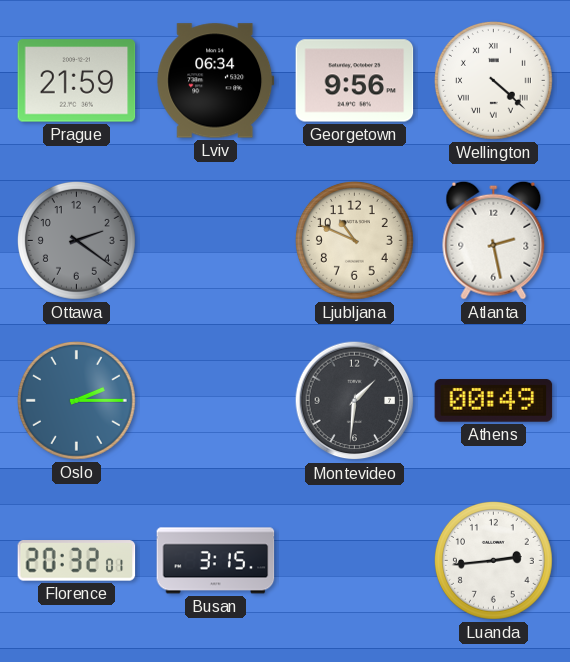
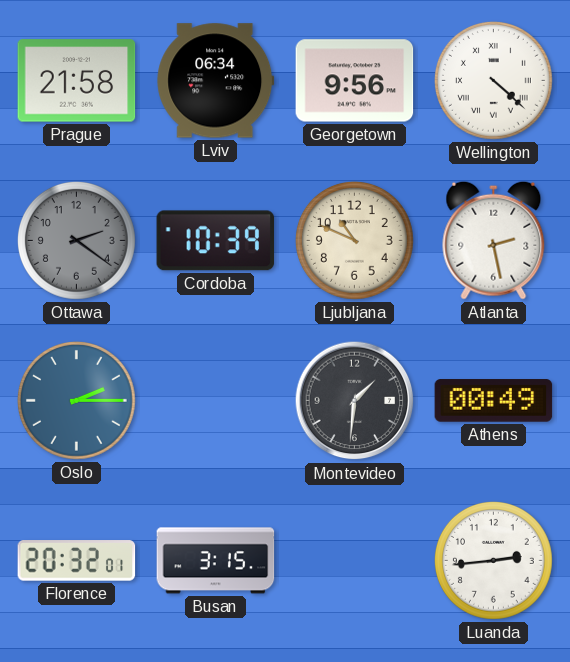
Prague: 21:59 -> 21:58
Cordoba: none -> 10:39
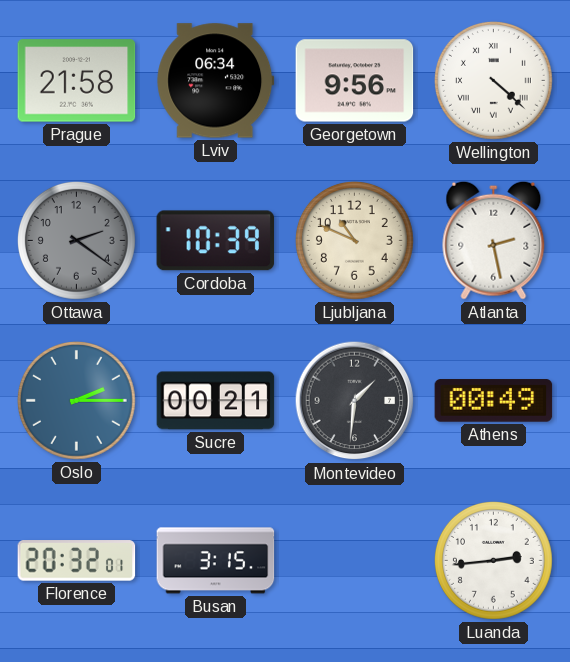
Sucre: none -> 00:21
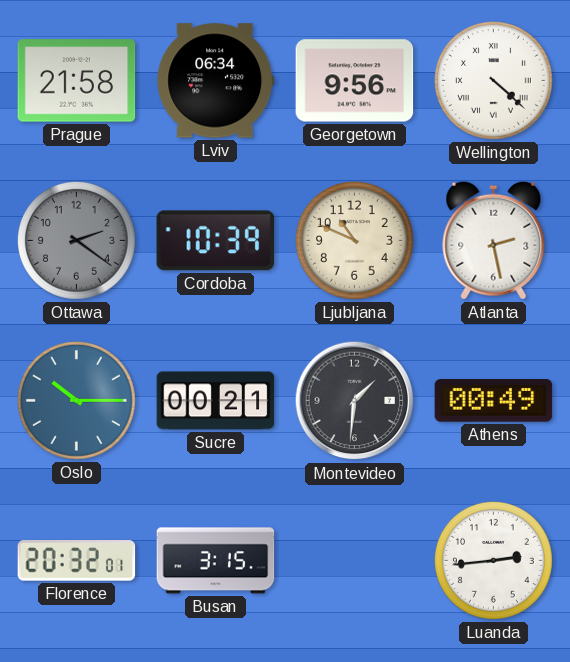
Oslo: 2:15 -> 10:15
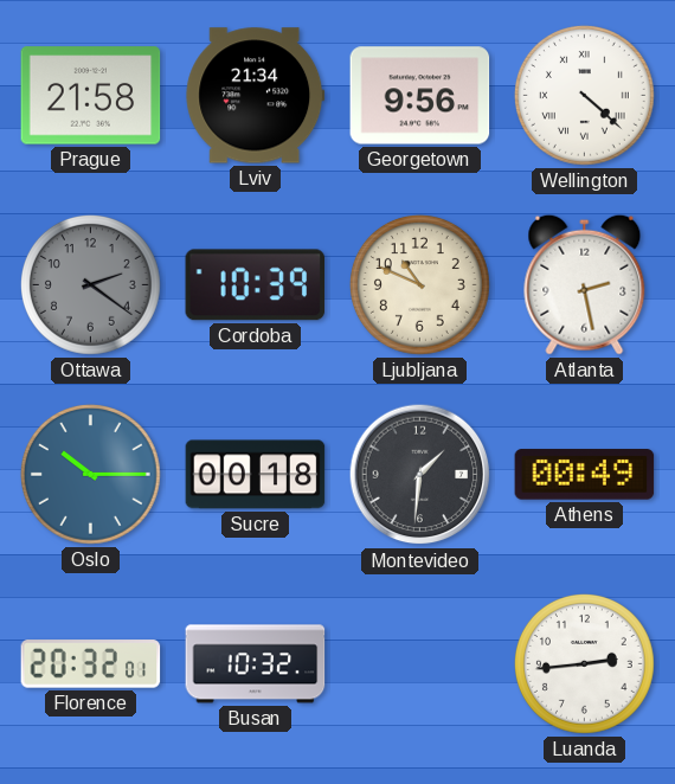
Lviv: 06:34 -> 21:34
Sucre: 00:21 -> 00:18
Busan: 3:15 -> 10:32
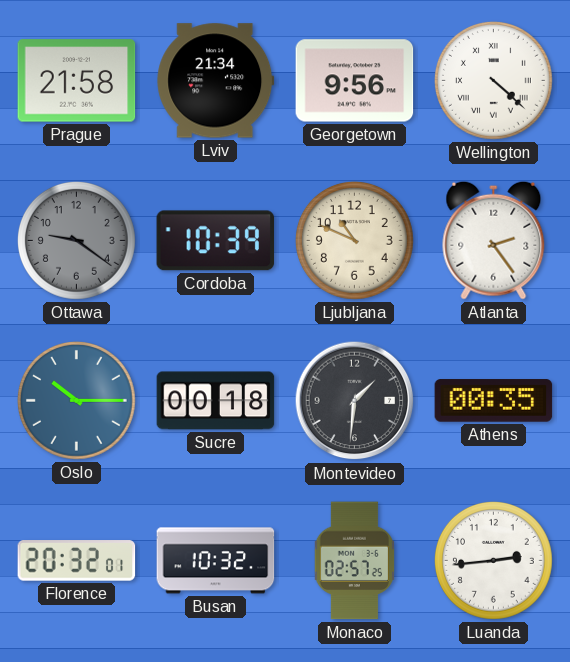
Ottawa: 2:21 -> 9:21
Atlanta: 2:28 -> 2:24
Athens: 00:49 -> 00:35
Monaco: none -> 02:57
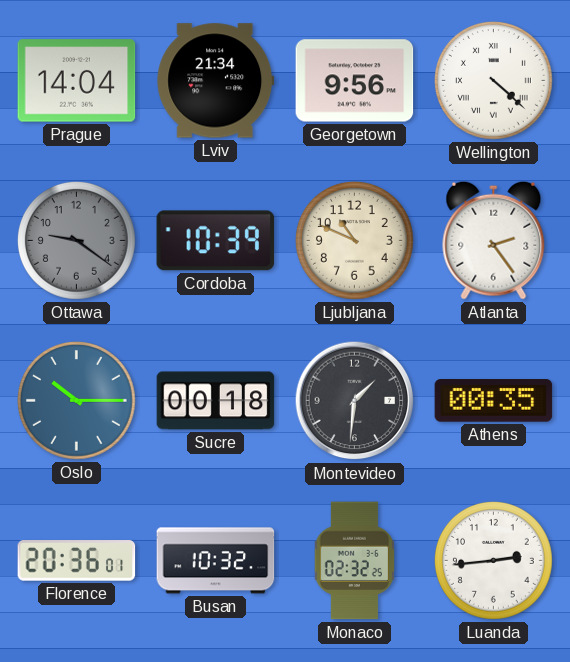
Prague: 21:58 -> 14:04
Florence: 20:32 -> 20:36
Monaco: 02:57 -> 02:32
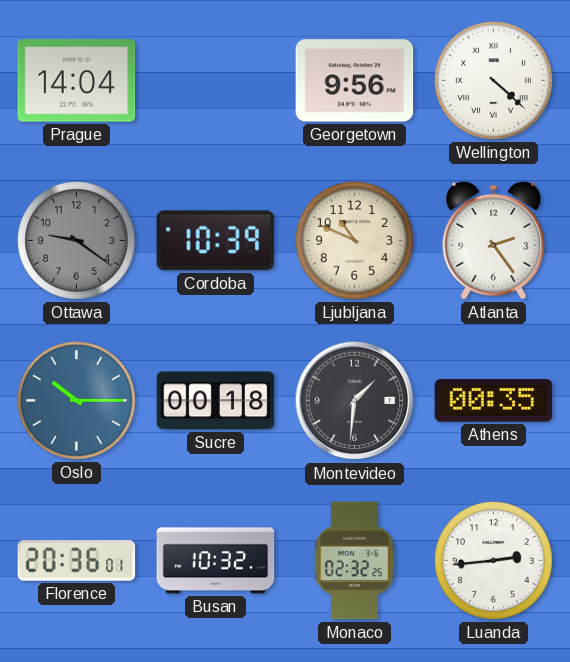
Lviv: 21:34 -> none
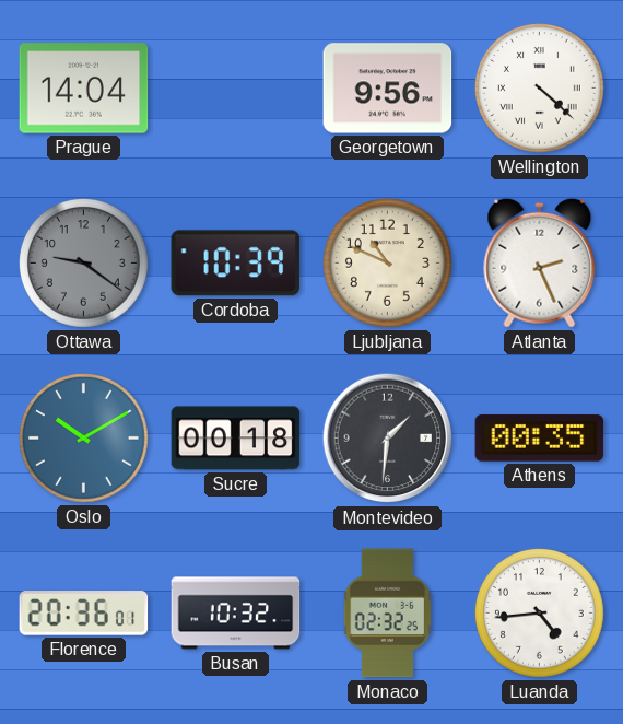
Atlanta: 2:24 -> 2:26
Oslo: 10:15 -> 10:10
Luanda: 2:44 -> 4:44
